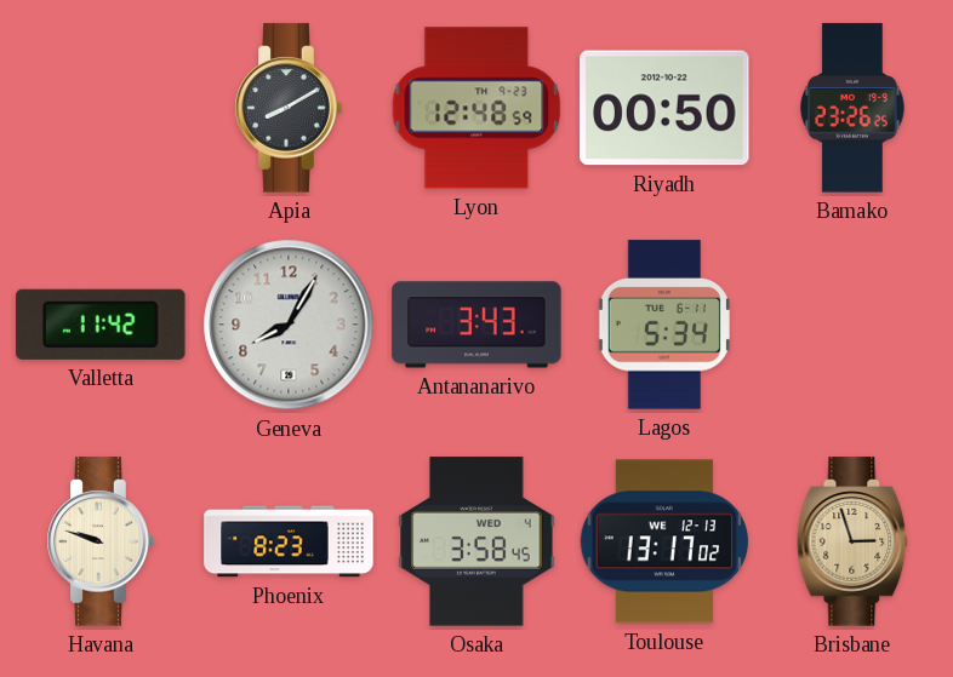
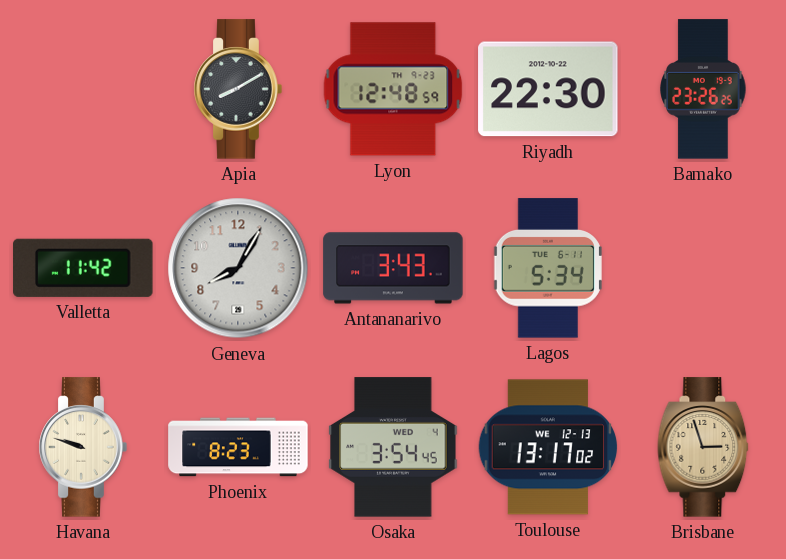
Riyadh: 00:50 -> 22:30
Osaka: 3:58 -> 3:54
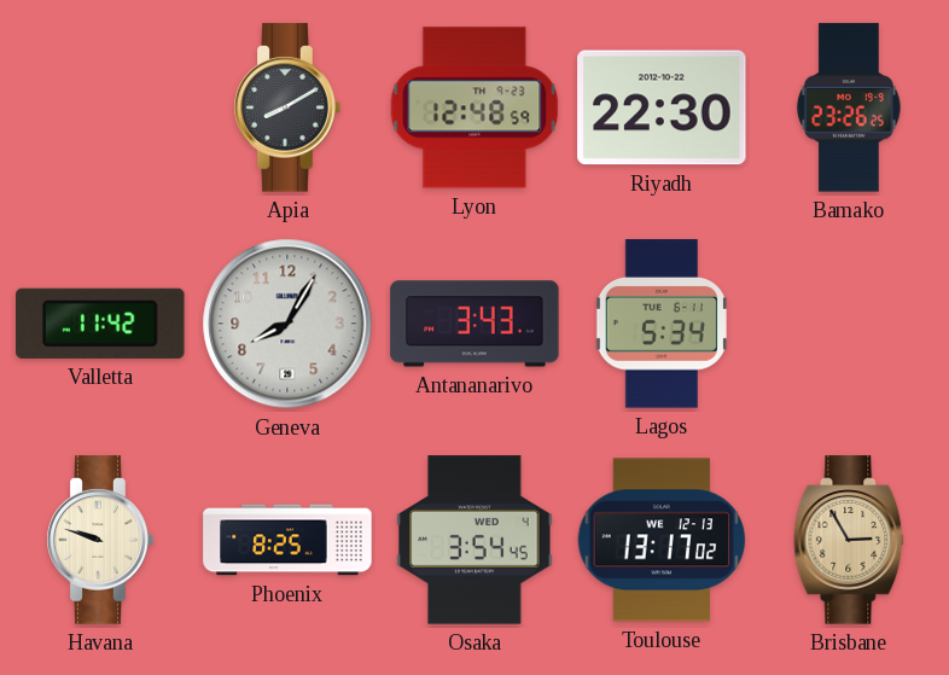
Phoenix: 8:23 -> 8:25
Brisbane: 2:57 -> 2:55
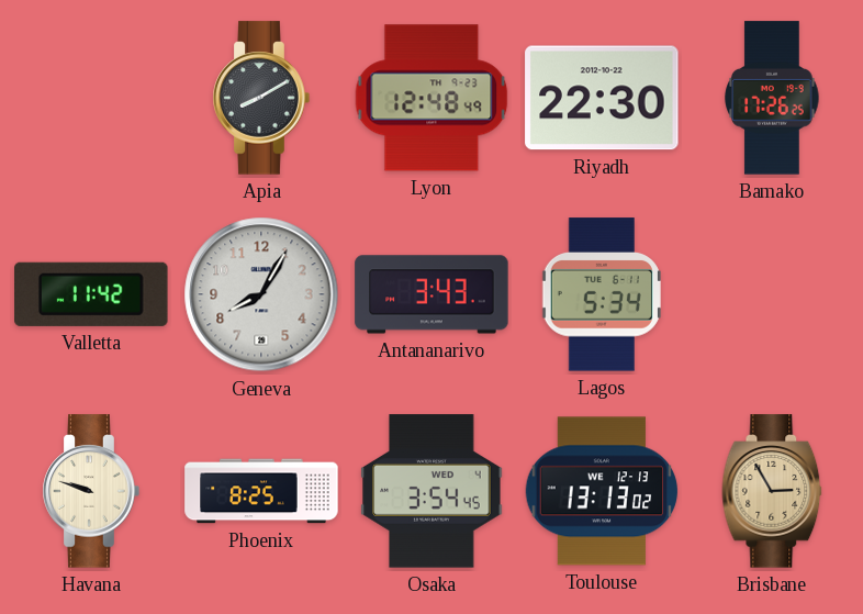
Lyon: 12:48:59 -> 12:48:49
Bamako: 23:26 -> 17:26
Toulouse: 13:17 -> 13:13
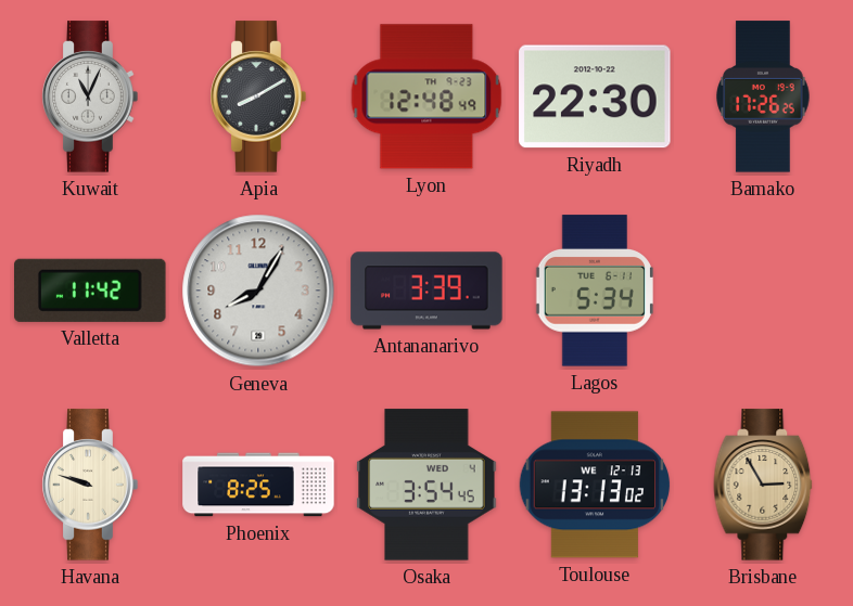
Kuwait: none -> 11:04
Antananarivo: 3:43 -> 3:39
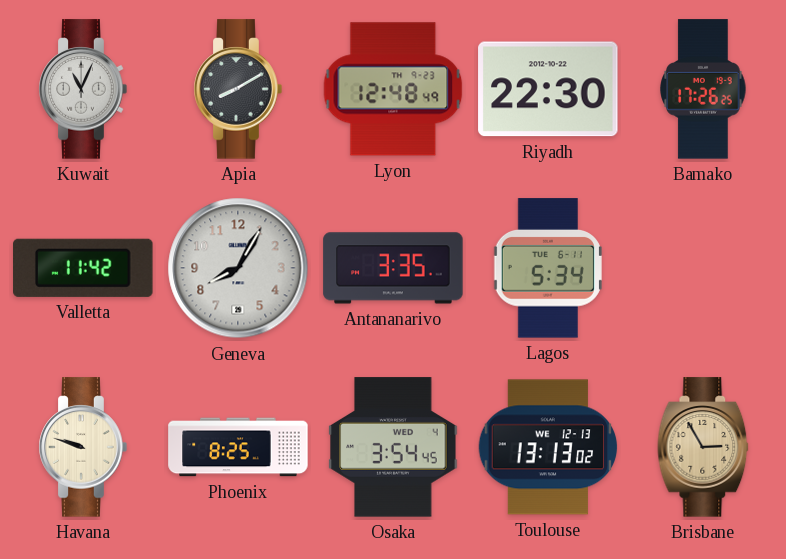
Antananarivo: 3:39 -> 3:35
